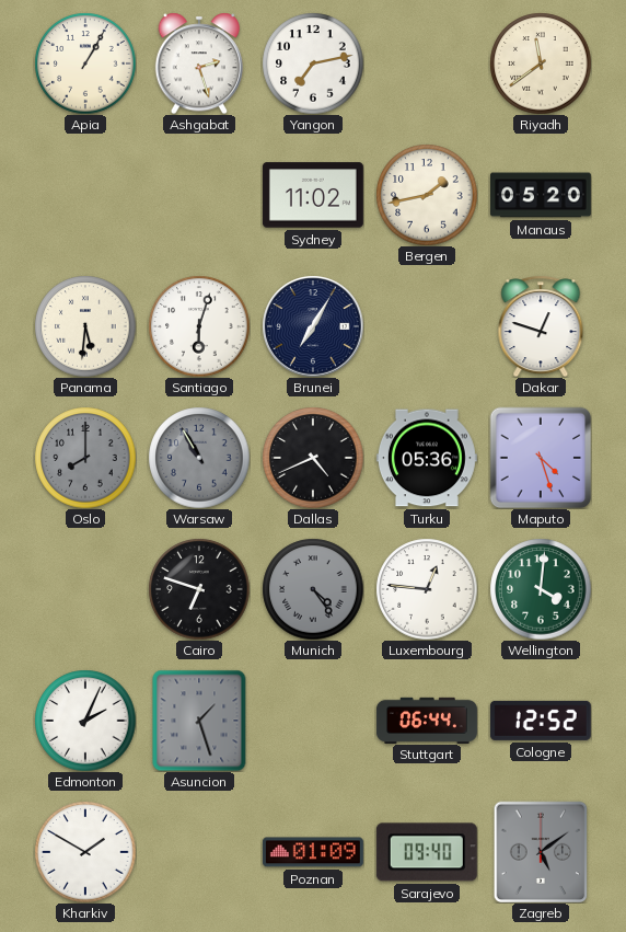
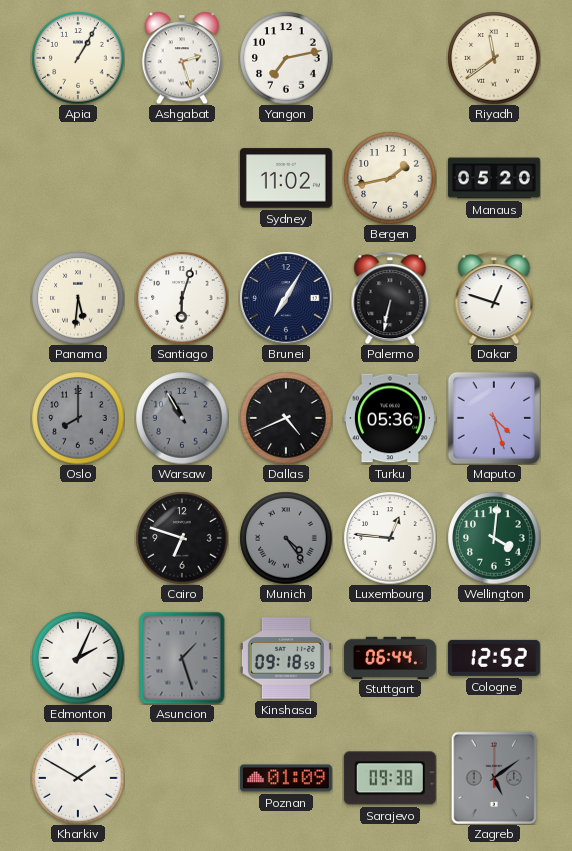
Palermo: none -> 6:32
Kinshasa: none -> 09:18
Sarajevo: 09:40 -> 09:38
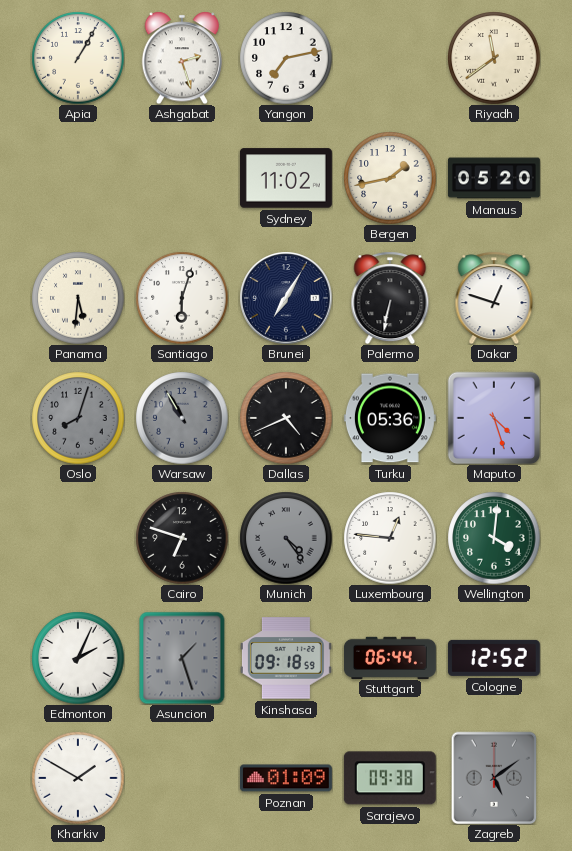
Oslo: 8:00 -> 8:03
